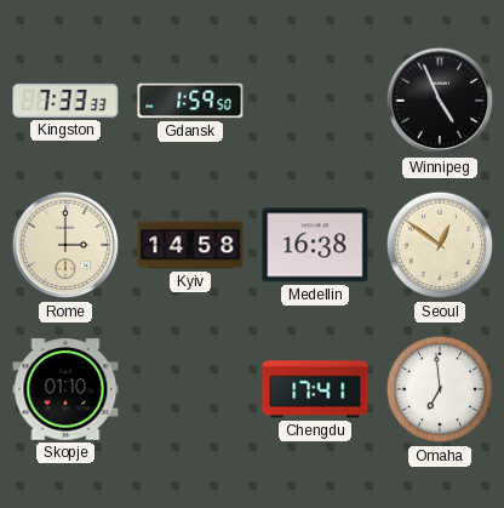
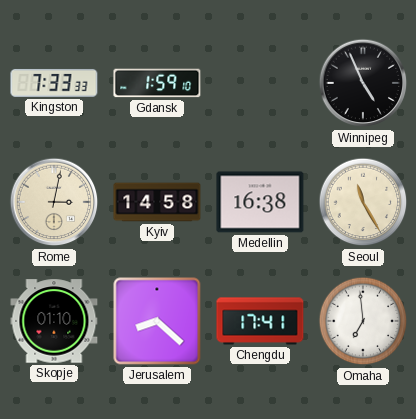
Gdansk: 1:59:50 -> 1:59:10
Rome: 3:00 -> 3:02
Seoul: 12:51 -> 11:25
Jerusalem: none -> 8:22
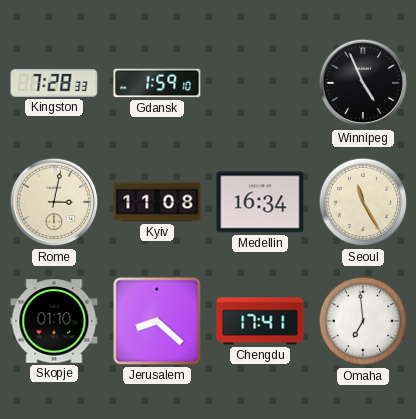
Kingston: 7:33 -> 7:28
Kyiv: 14:58 -> 11:08
Medellin: 16:38 -> 16:34
